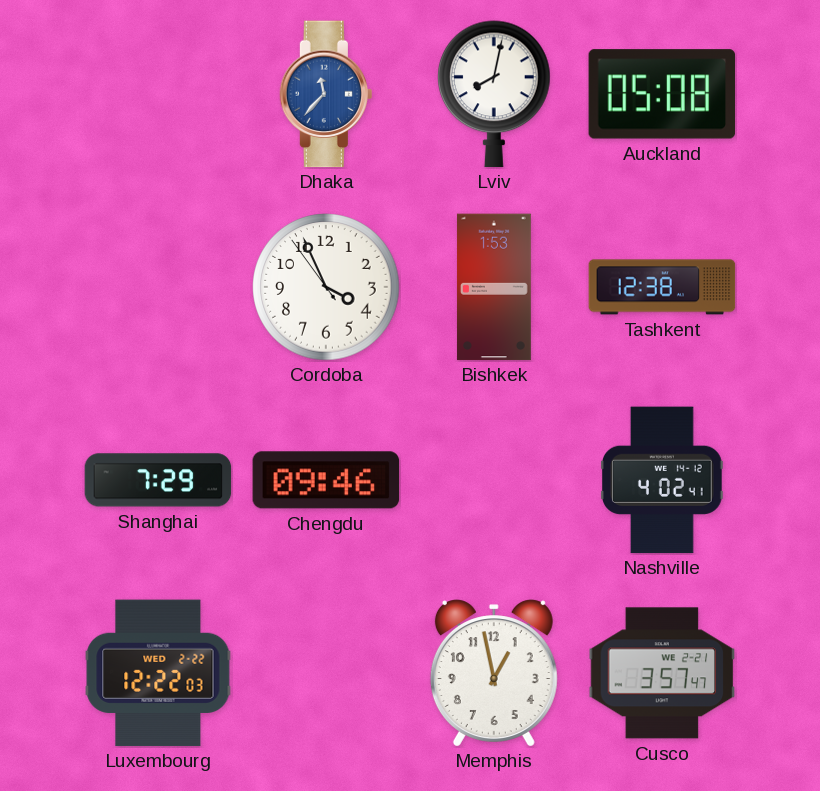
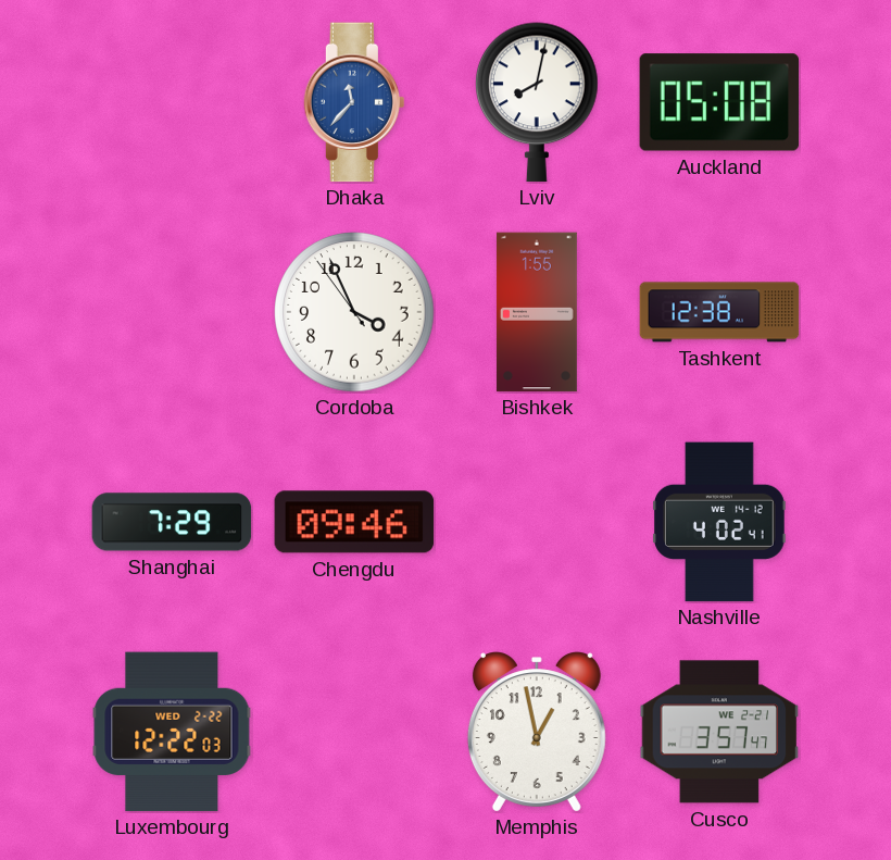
Bishkek: 1:53 -> 1:55
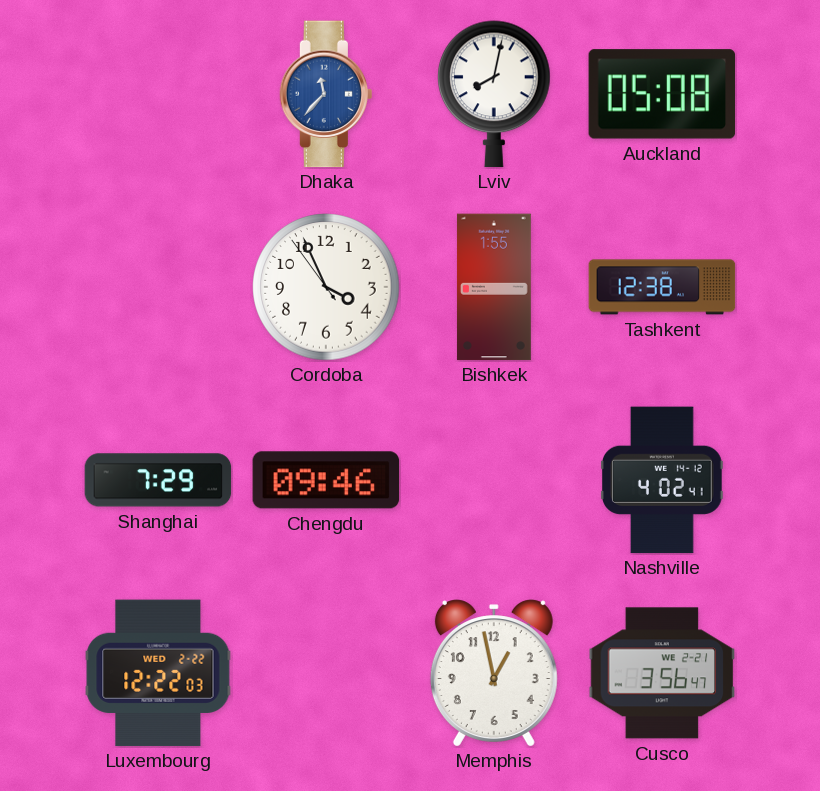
Cusco: 3:57 -> 3:56
